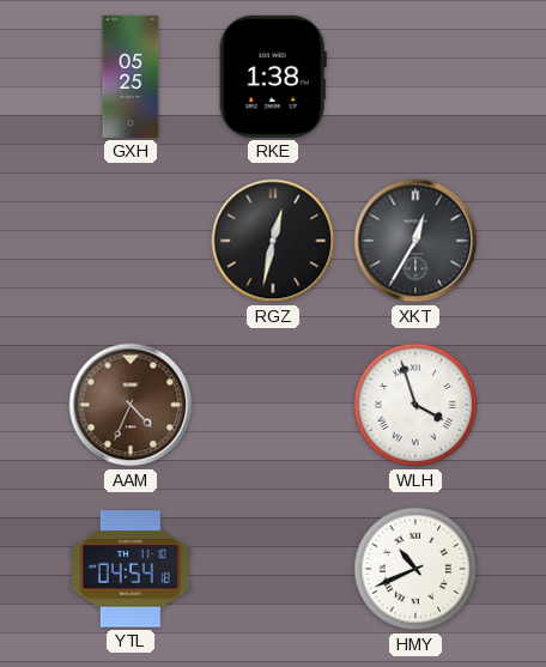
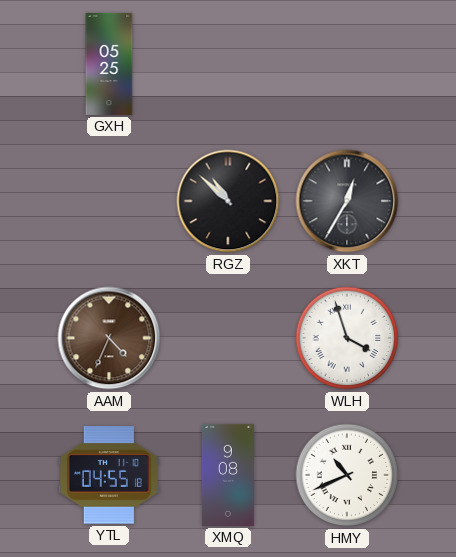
RKE: 1:38 -> none
RGZ: 12:32 -> 10:52
YTL: 04:54 -> 04:55
XMQ: none -> 9:08
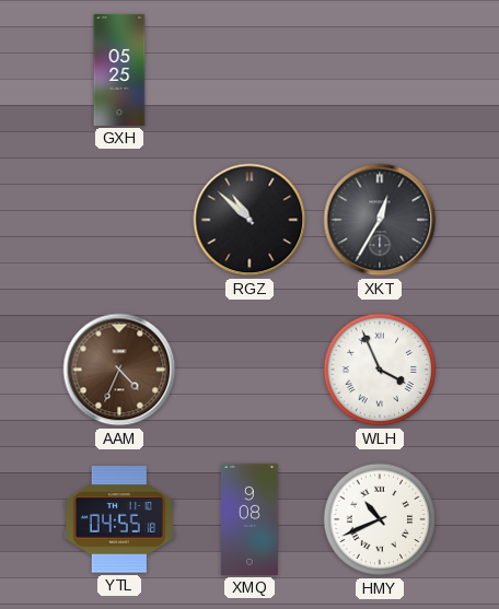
WLH: 3:57 -> 3:56
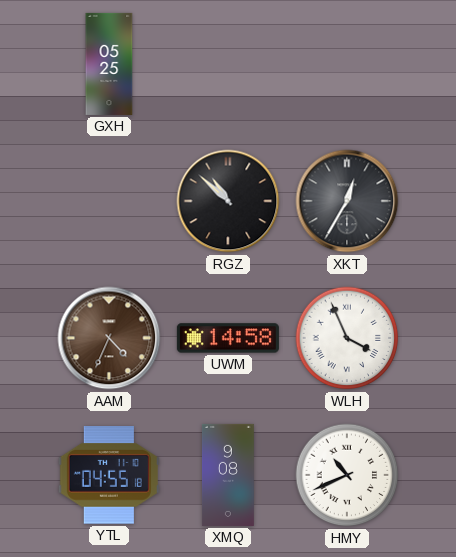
UWM: none -> 14:58
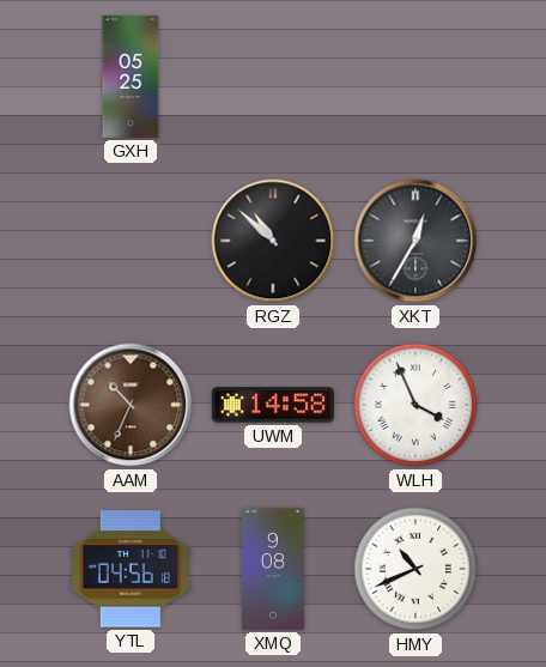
AAM: 4:34 -> 10:34
YTL: 04:55 -> 04:56
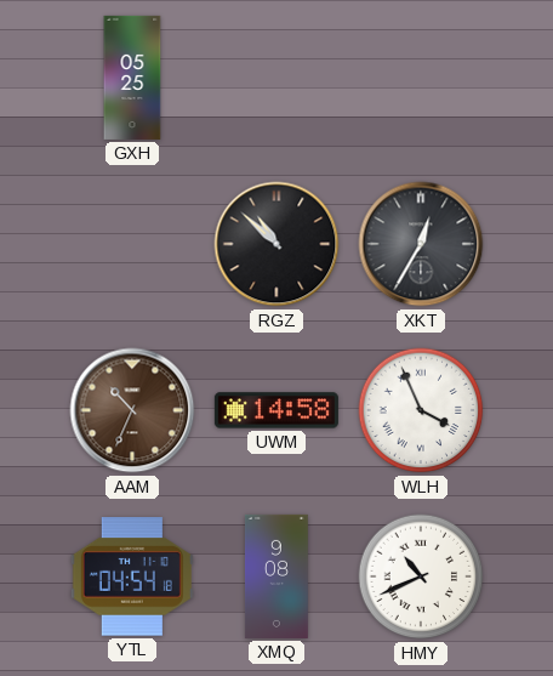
YTL: 04:56 -> 04:54
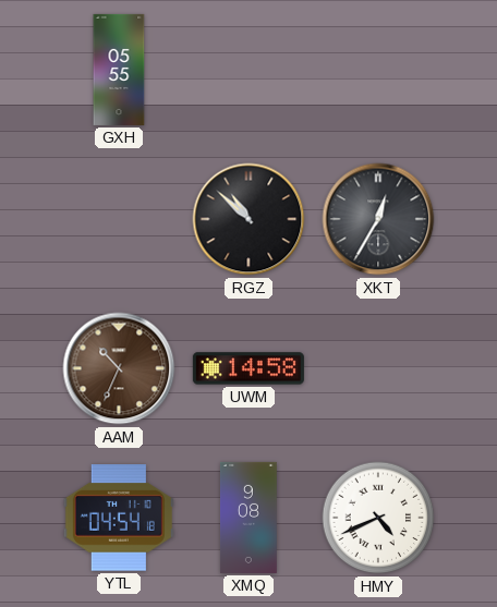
GXH: 05:25 -> 05:55
WLH: 3:56 -> none
HMY: 10:41 -> 4:41
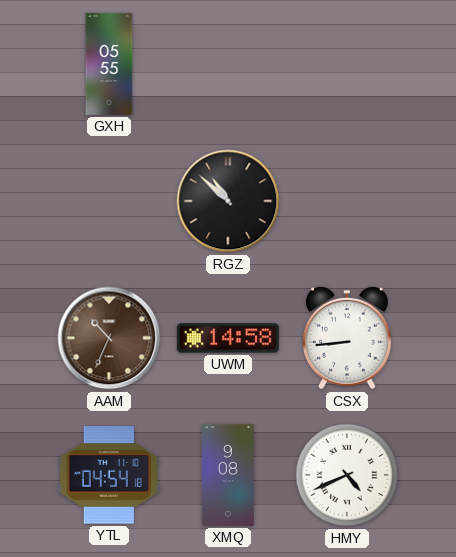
XKT: 12:35 -> none
CSX: none -> 8:44
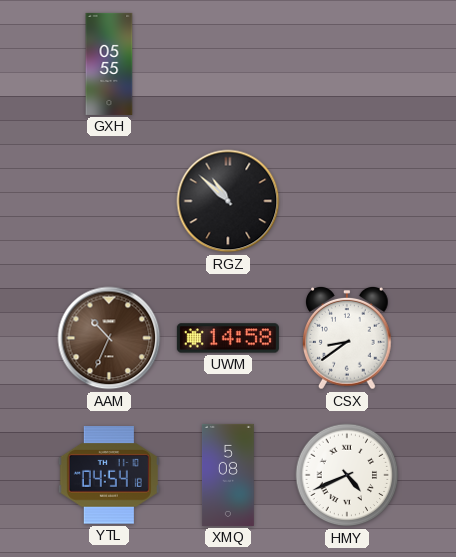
CSX: 8:44 -> 8:39
XMQ: 9:08 -> 5:08
